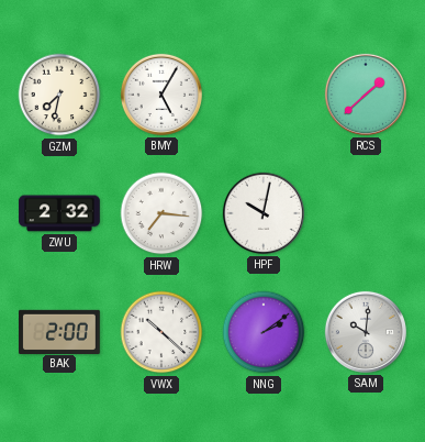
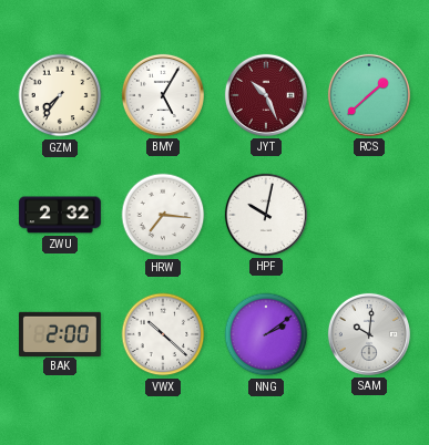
GZM: 7:32 -> 7:36
JYT: none -> 10:26
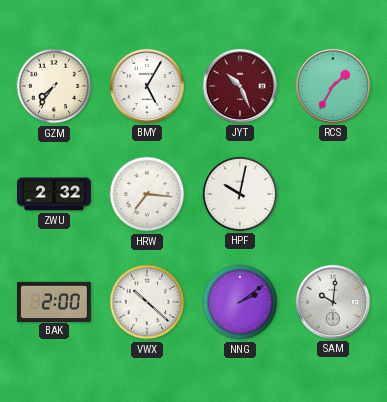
RCS: 1:38 -> 1:35
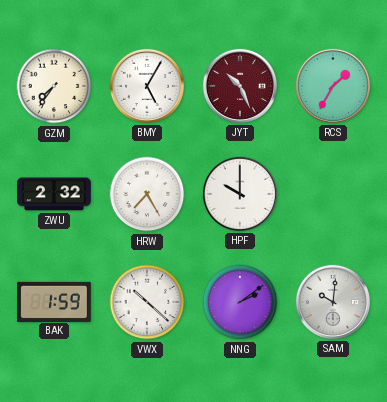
HRW: 7:16 -> 7:25
HPF: 10:02 -> 10:00
BAK: 2:00 -> 1:59
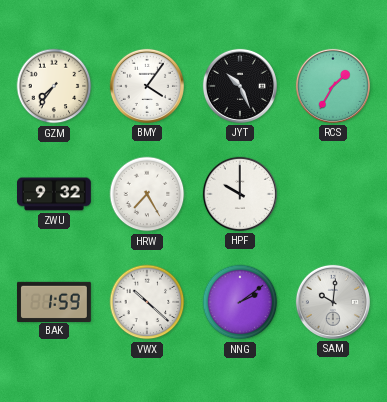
BMY: 5:05 -> 4:06
JYT dial: burgundy -> black
ZWU: 2:32 -> 9:32
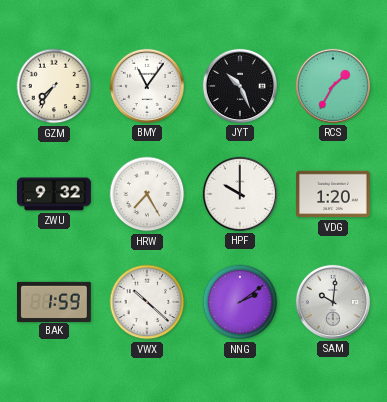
BMY: 4:06 -> 11:06
VDG: none -> 1:20
